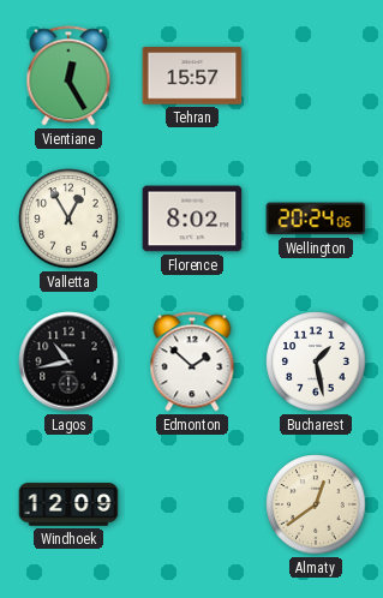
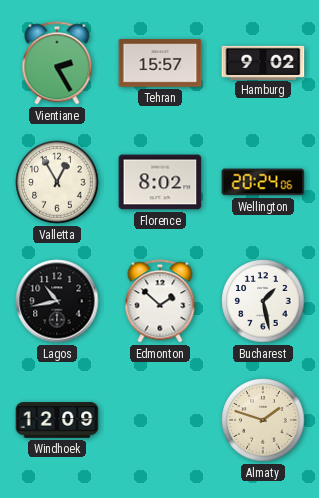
Vientiane: 12:25 -> 2:25
Hamburg: none -> 9:02
Almaty: 12:39 -> 1:48
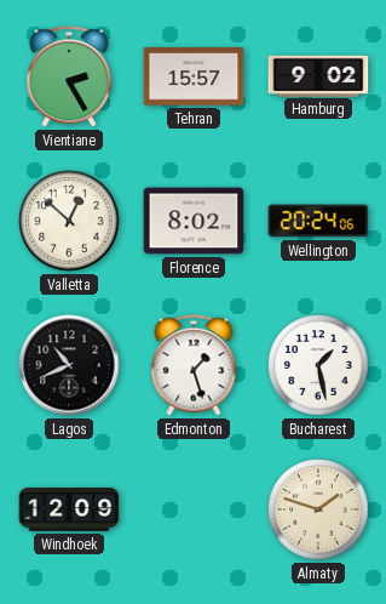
Valletta: 12:55 -> 12:52
Lagos: 10:43 -> 10:41
Edmonton: 1:52 -> 1:27
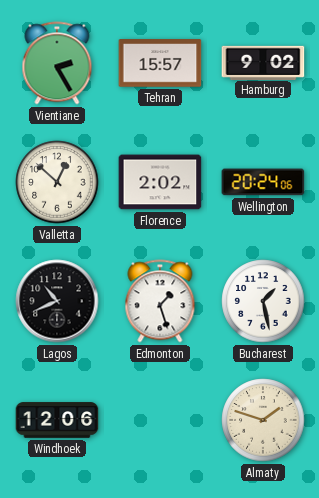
Florence: 8:02 -> 2:02
Windhoek: 12:09 -> 12:06
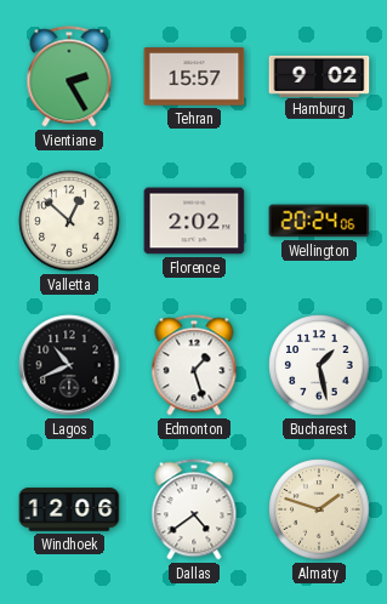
Dallas: none -> 4:39
